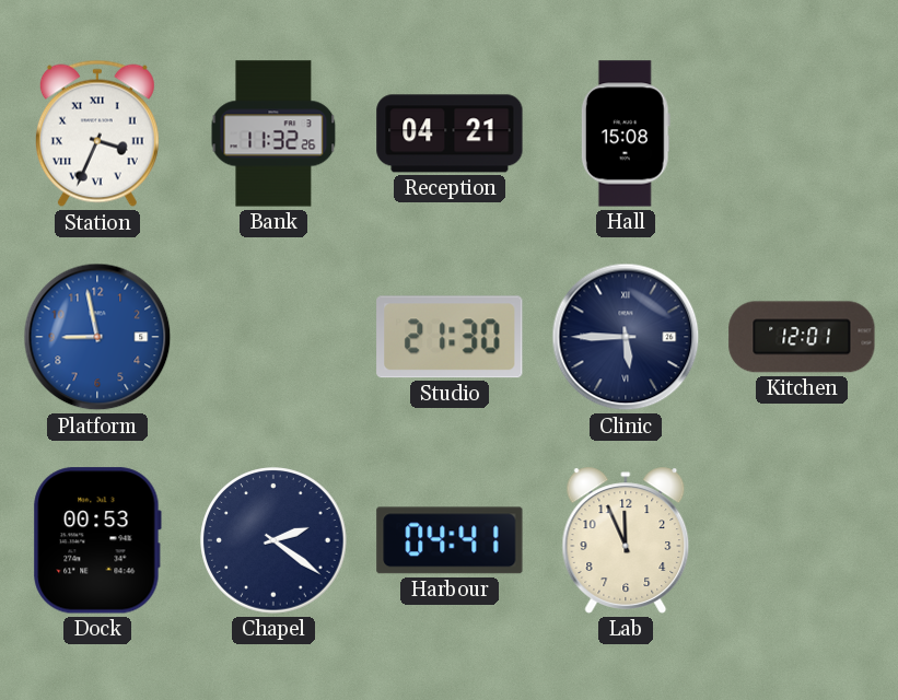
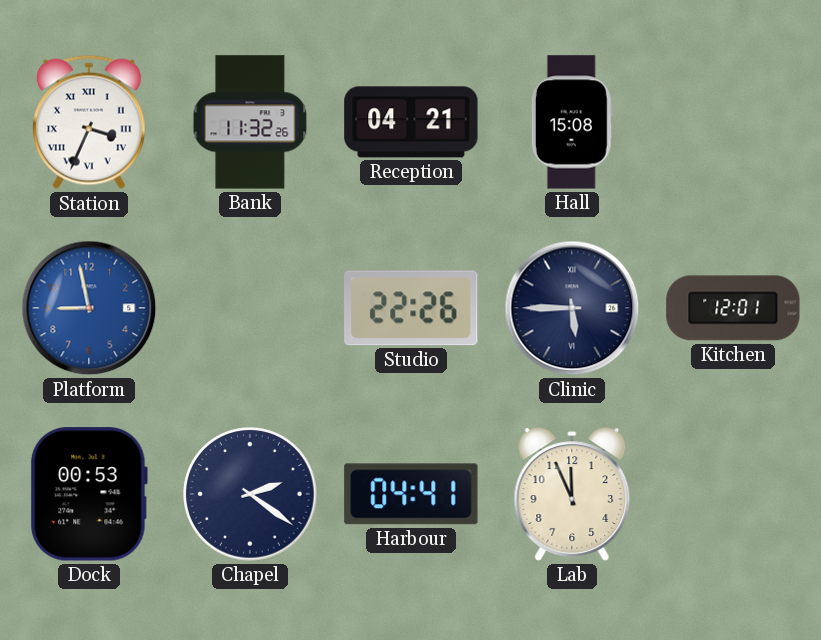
Studio: 21:30 -> 22:26
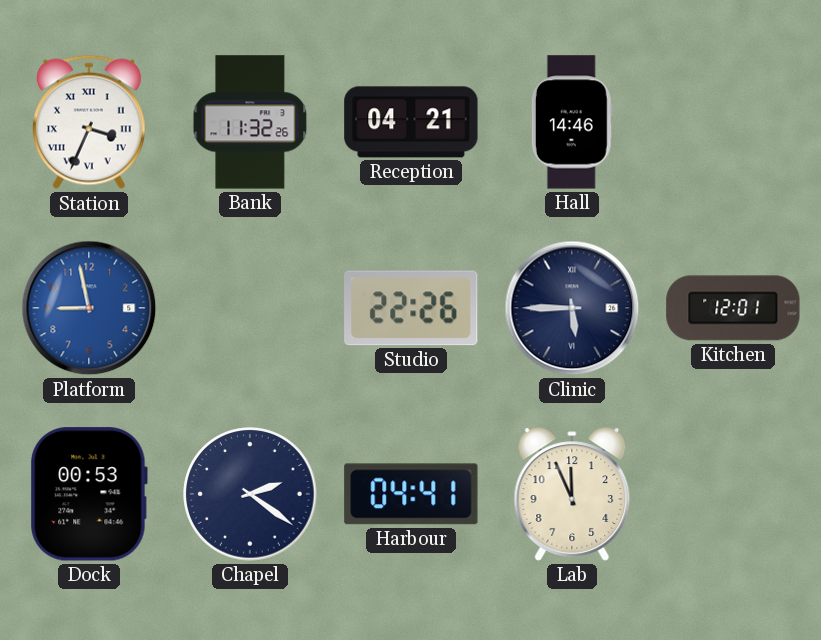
Hall: 15:08 -> 14:46
